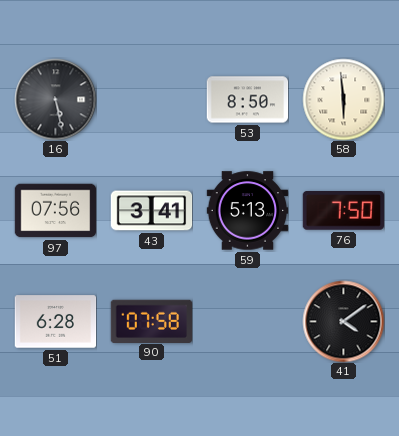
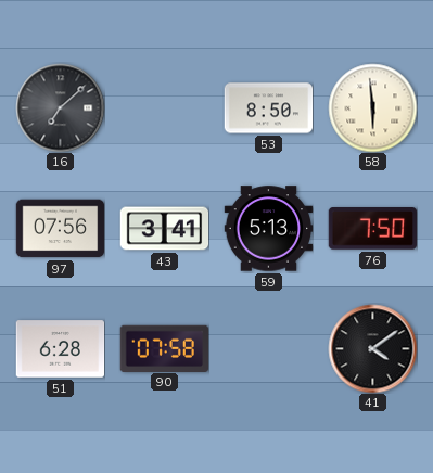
16: 5:28 -> 7:08
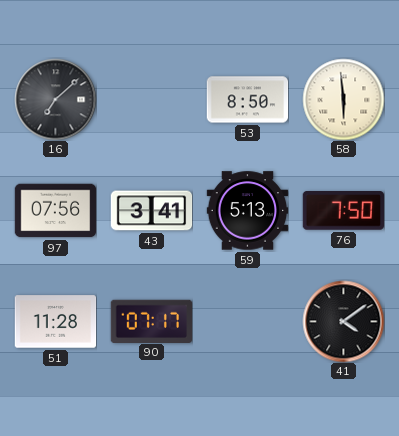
51: 6:28 -> 11:28
90: 07:58 -> 07:17
